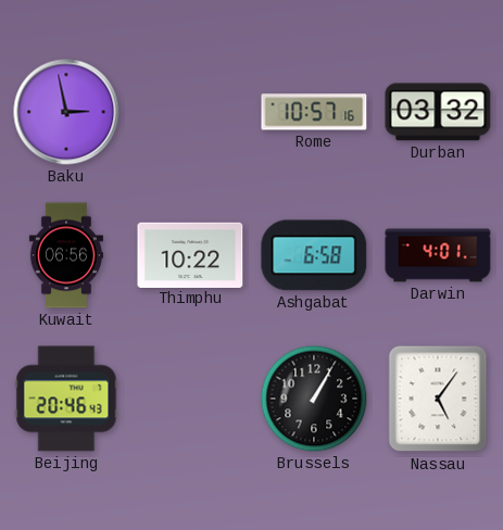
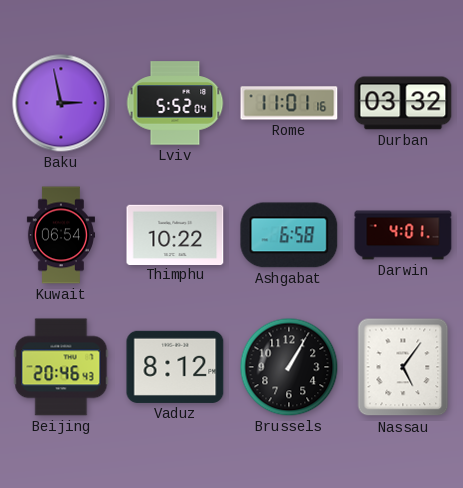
Lviv: none -> 5:52
Rome: 10:57 -> 11:01
Kuwait: 06:56 -> 06:54
Vaduz: none -> 8:12
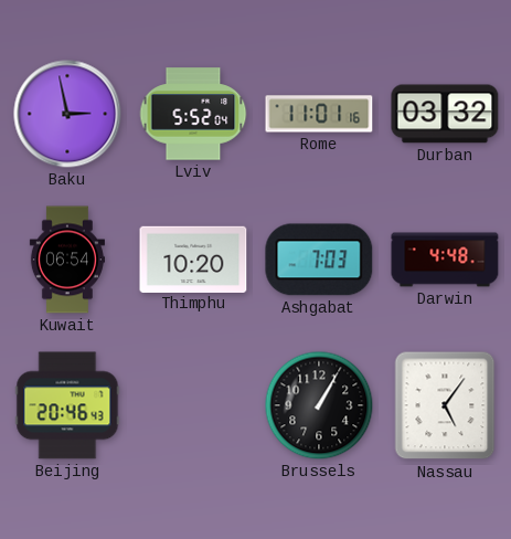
Thimphu: 10:22 -> 10:20
Ashgabat: 6:58 -> 7:03
Darwin: 4:01 -> 4:48
Vaduz: 8:12 -> none
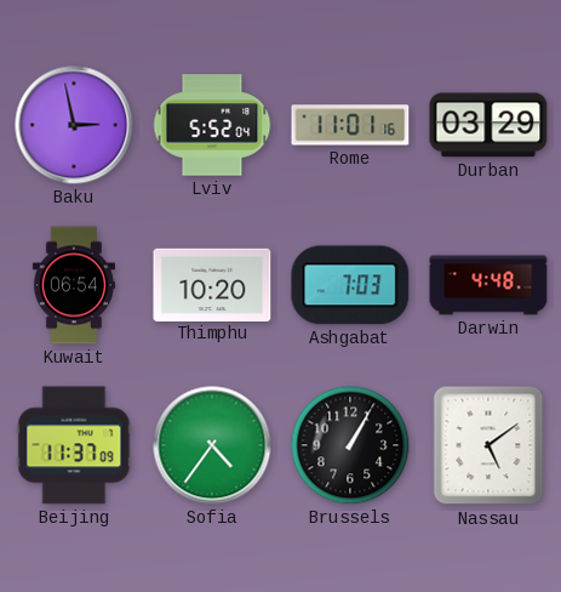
Durban: 03:32 -> 03:29
Beijing: 20:46 -> 11:37
Sofia: none -> 4:36
Nassau: 5:06 -> 5:09
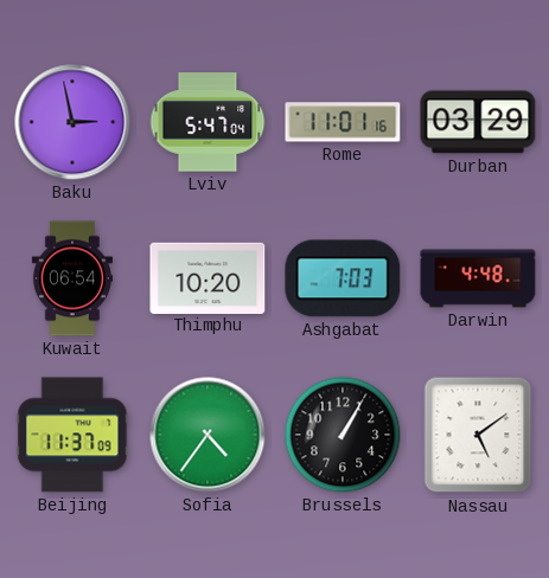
Lviv: 5:52 -> 5:47
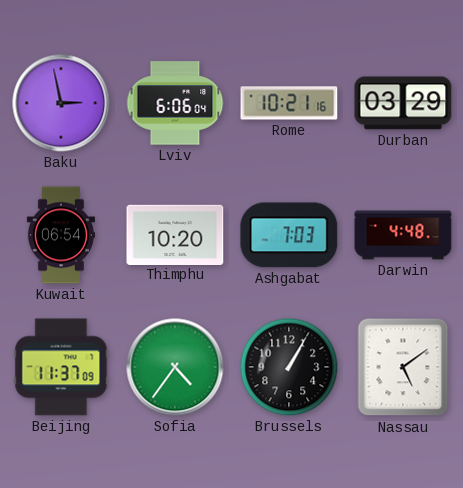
Lviv: 5:47 -> 6:06
Rome: 11:01 -> 10:21
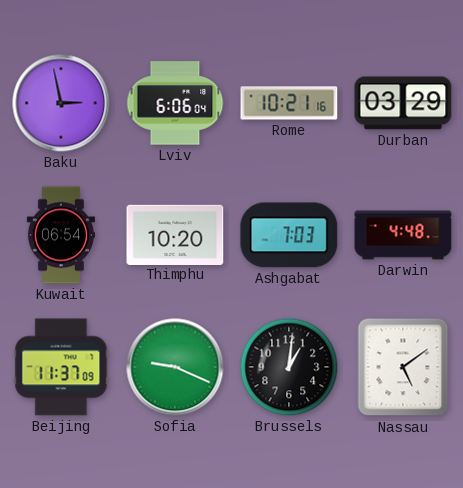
Sofia: 4:36 -> 9:19
Brussels: 1:05 -> 1:01
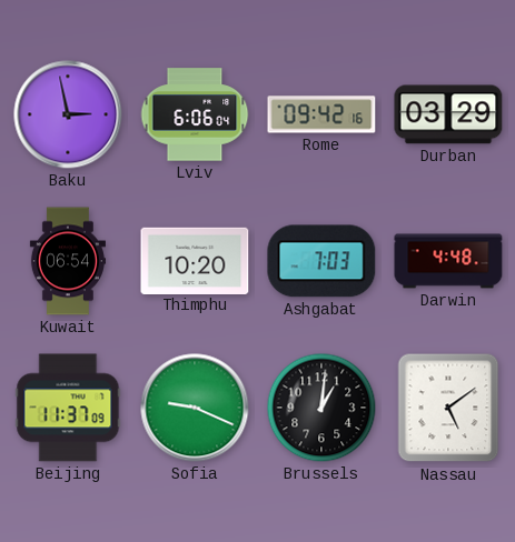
Rome: 10:21 -> 09:42
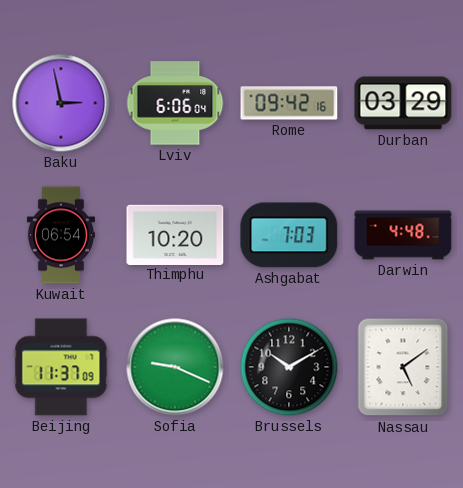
Brussels: 1:01 -> 10:10
